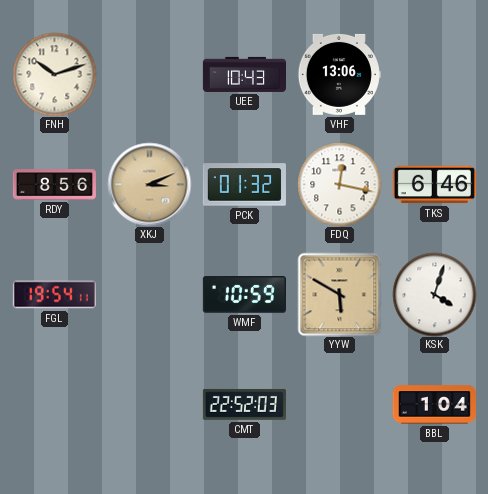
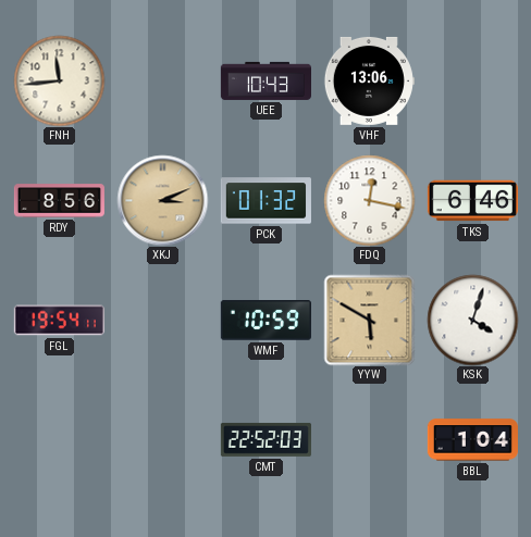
FNH: 10:12 -> 11:44
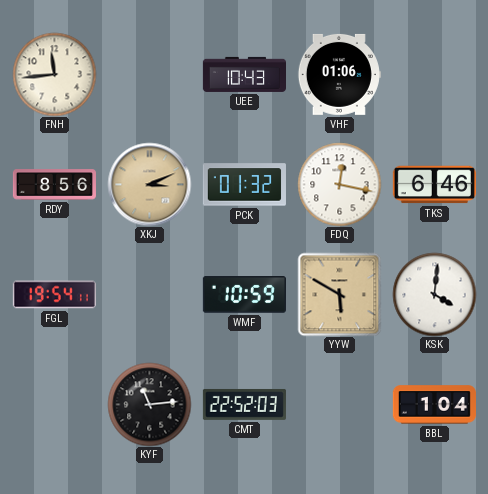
VHF: 13:06 -> 01:06
KSK: 4:03 -> 4:01
KYF: none -> 11:14
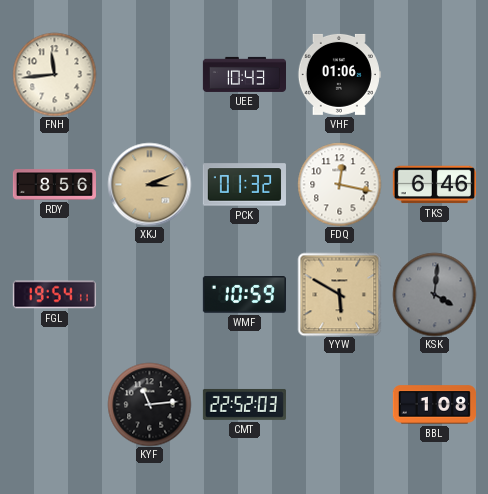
KSK dial: white -> grey
BBL: 1:04 -> 1:08
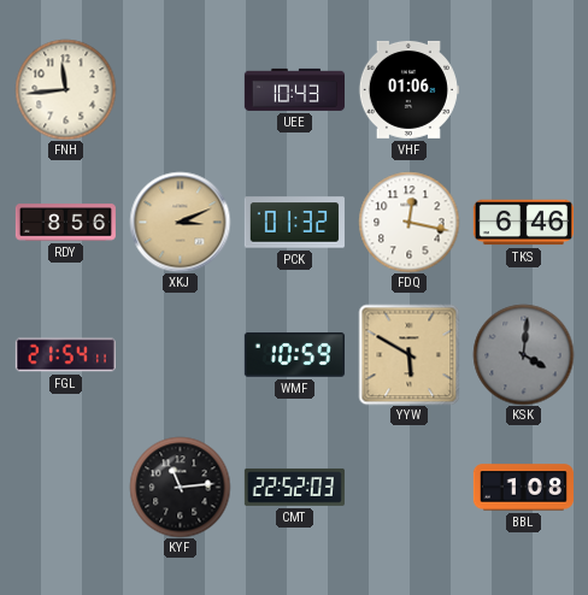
FGL: 19:54 -> 21:54
